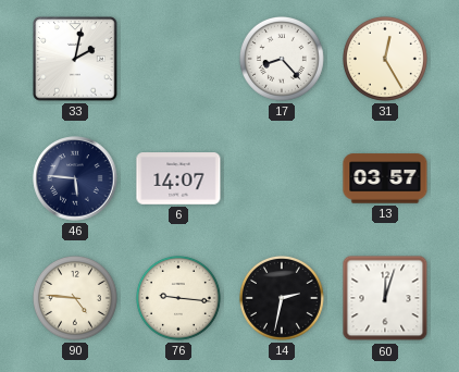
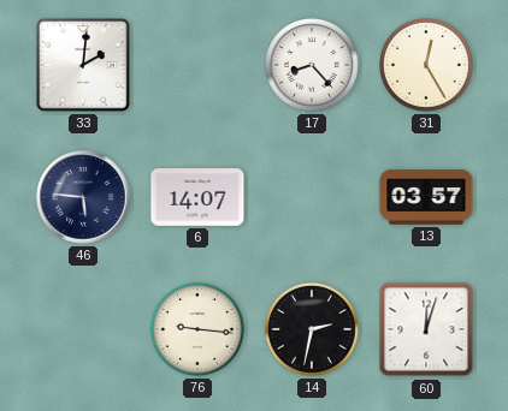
33: 2:02 -> 2:01
90: 4:46 -> none
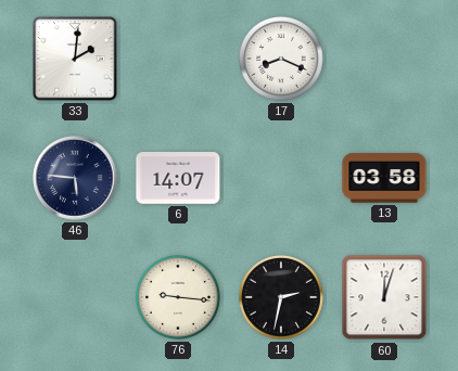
17: 8:23 -> 8:19
31: 12:25 -> none
13: 03:57 -> 03:58
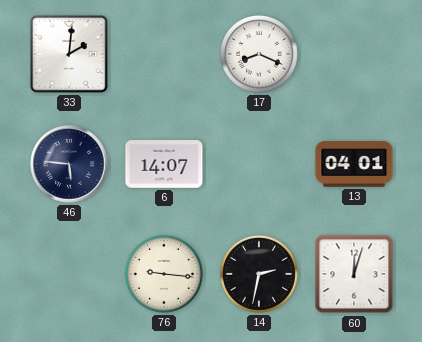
13: 03:58 -> 04:01
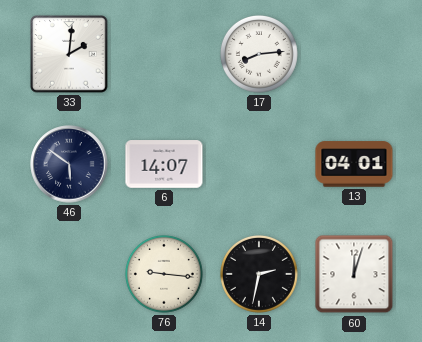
17: 8:19 -> 8:14
46: 5:46 -> 5:51
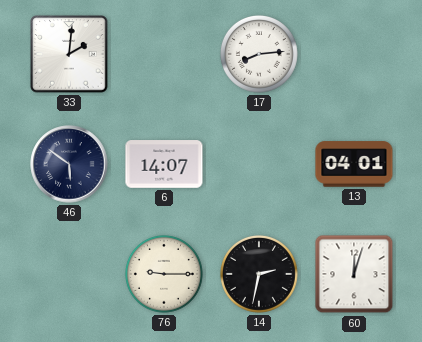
76: 9:16 -> 9:15
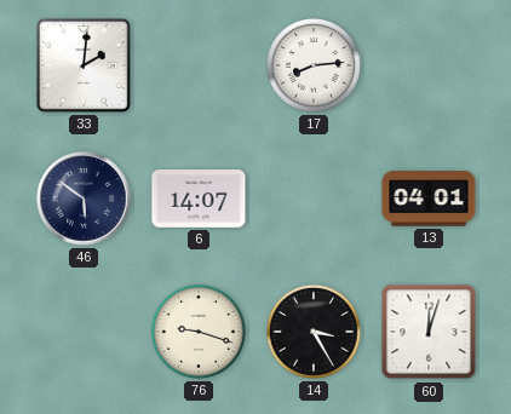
76: 9:15 -> 9:18
14: 2:32 -> 3:25
